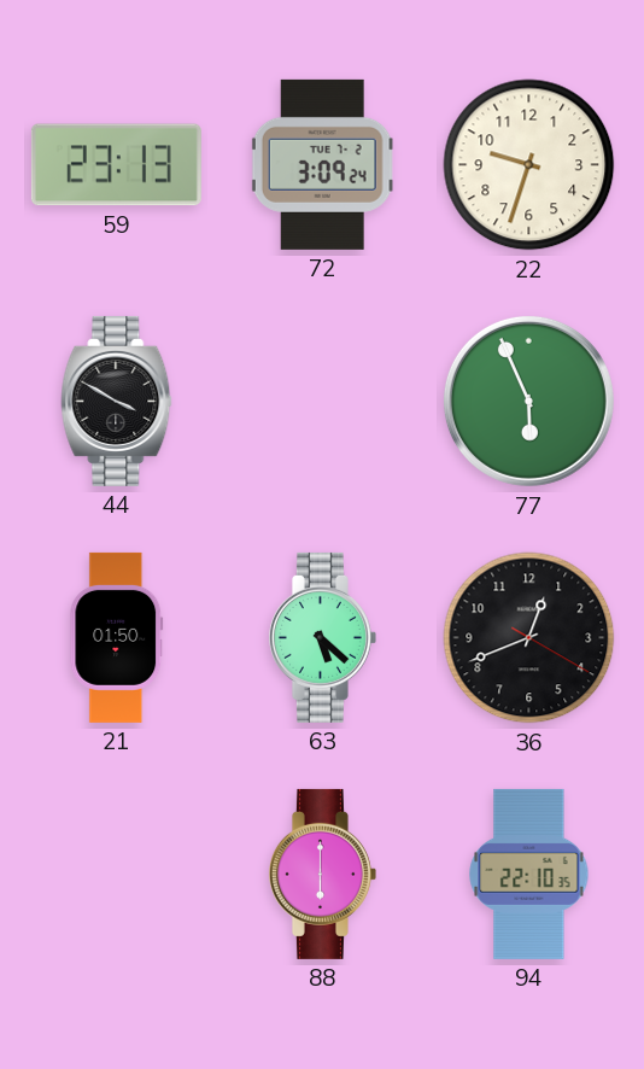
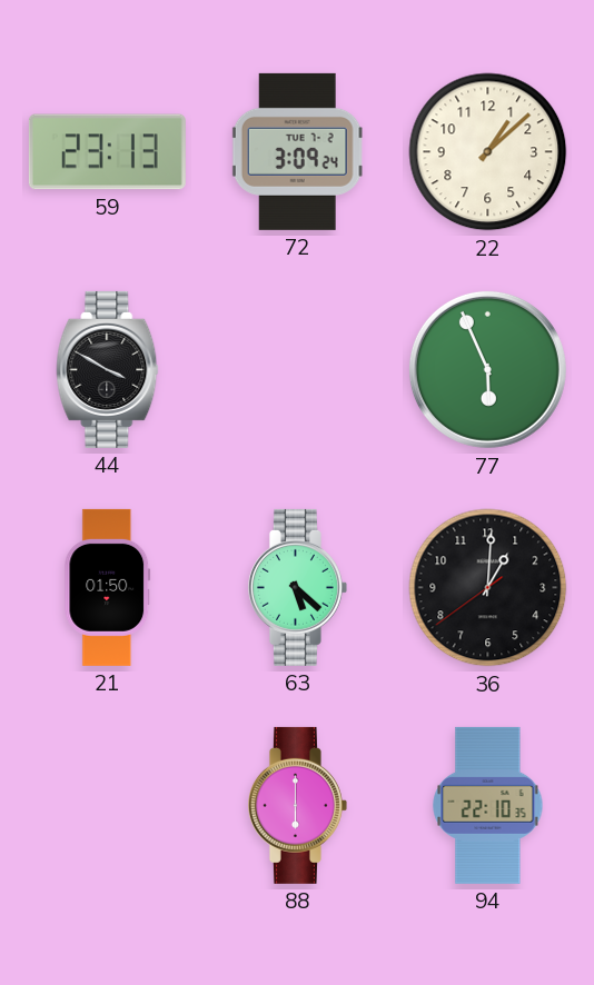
22: 9:33 -> 1:08
36: 12:41 -> 1:00
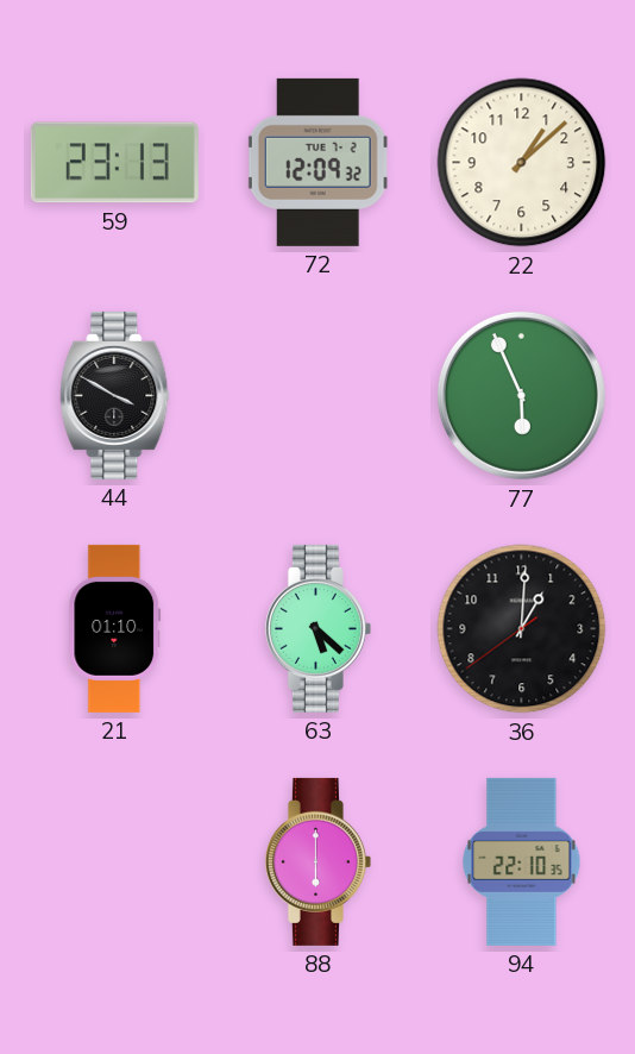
72: 3:09 -> 12:09
21: 01:50 -> 01:10
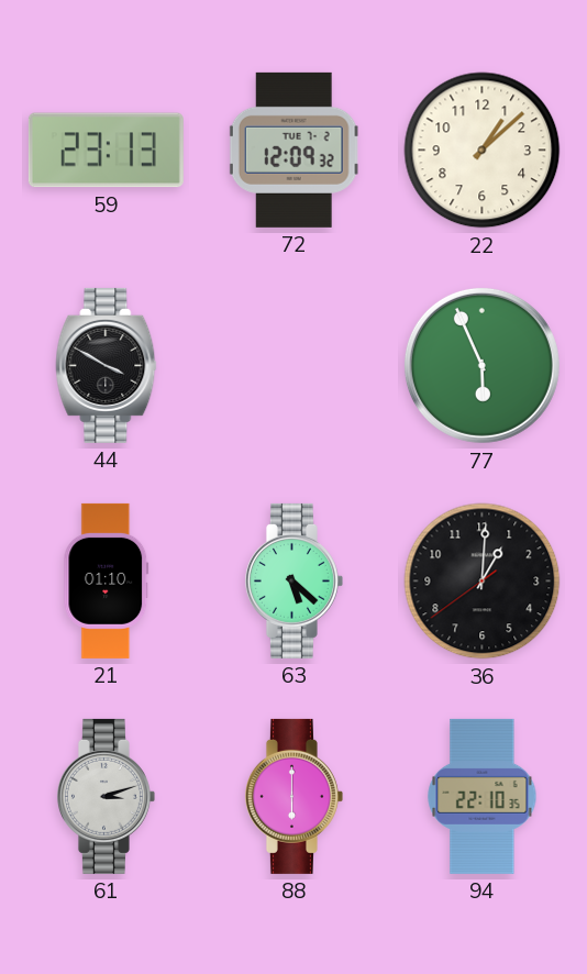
61: none -> 3:12
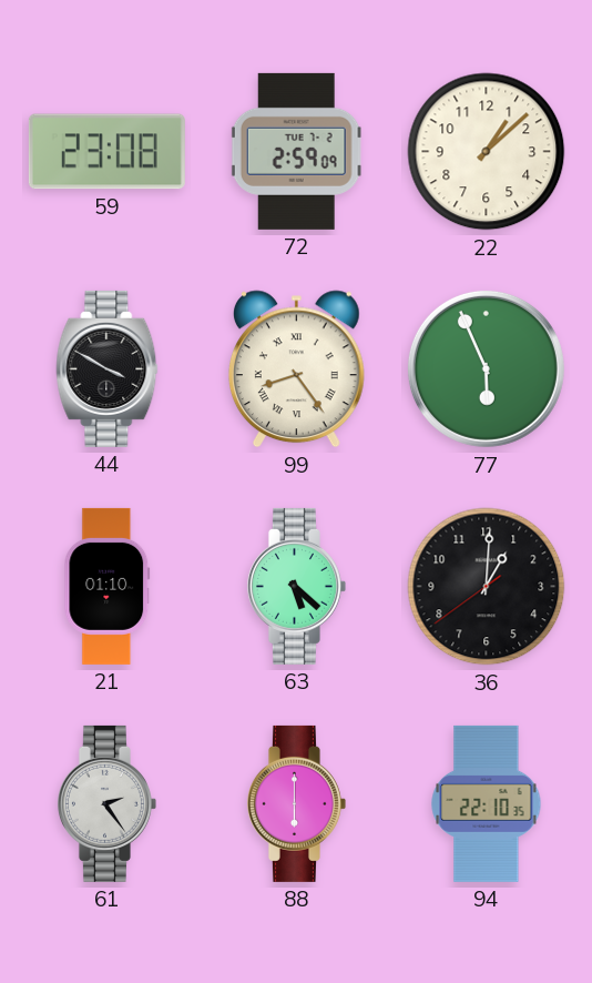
59: 23:13 -> 23:08
72: 12:09 -> 2:59
99: none -> 8:24
61: 3:12 -> 2:24
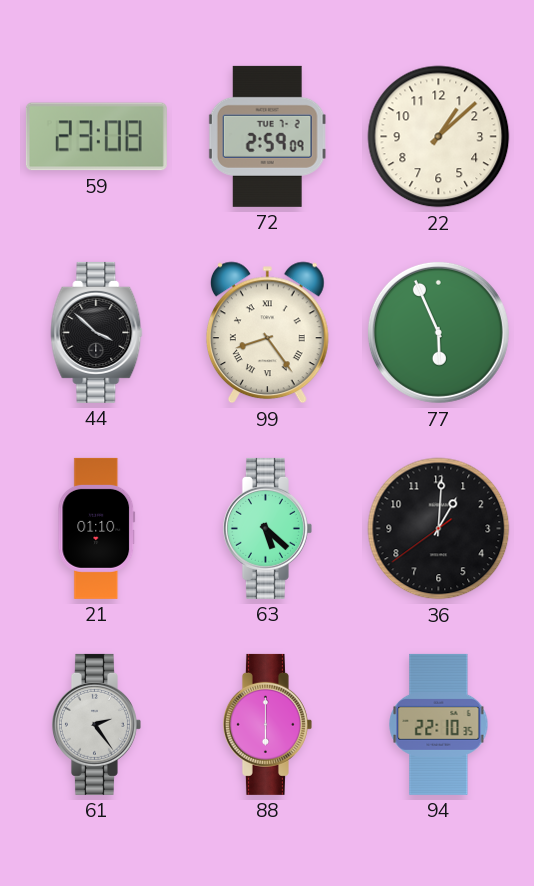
44: 3:50 -> 3:52
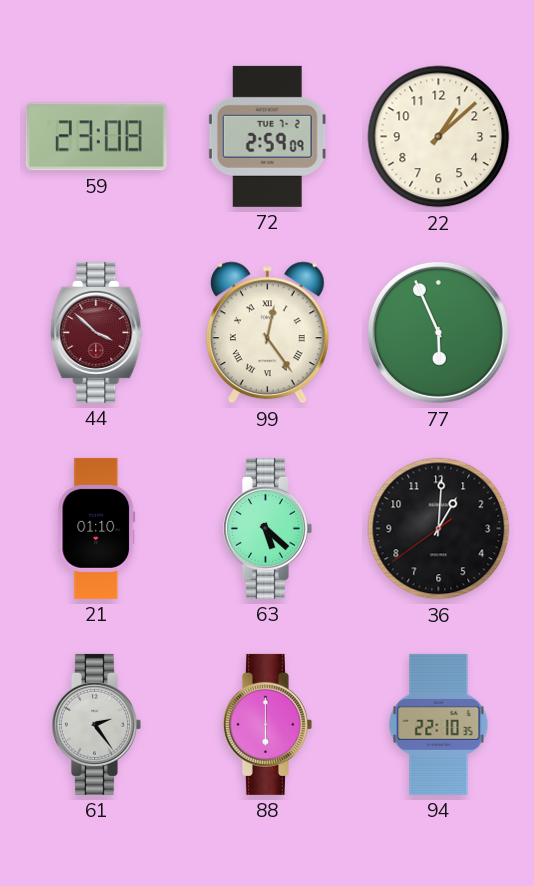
44 dial: black -> burgundy
99: 8:24 -> 12:24
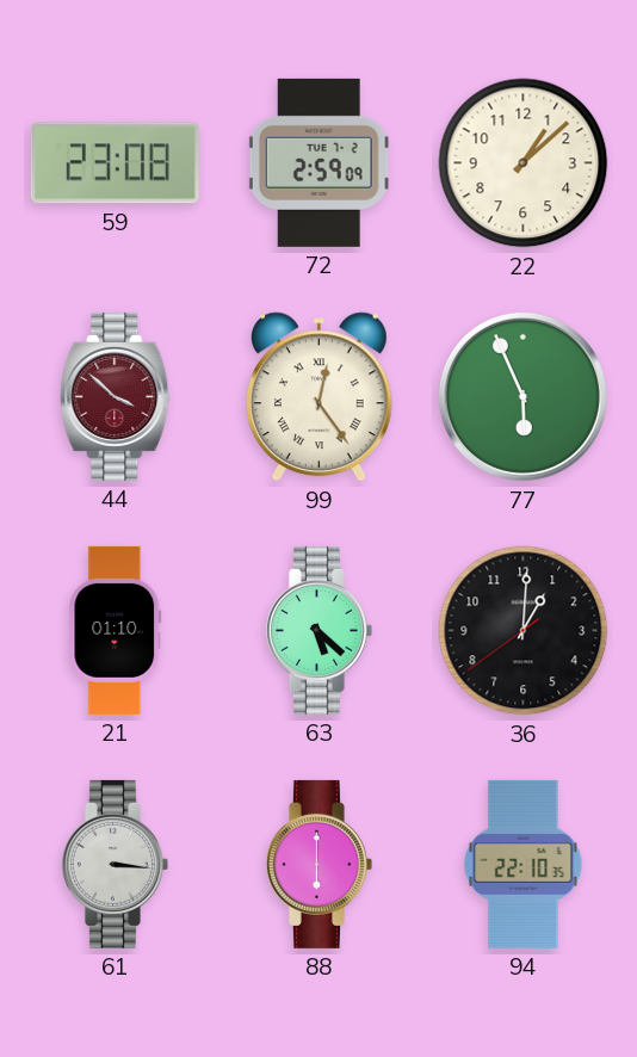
61: 2:24 -> 3:16
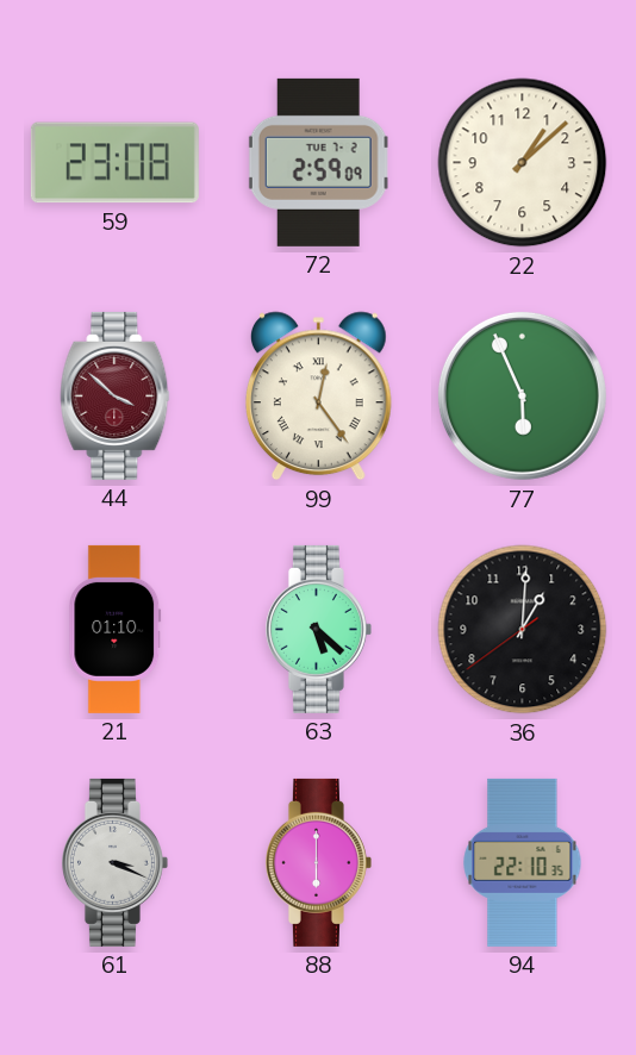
61: 3:16 -> 3:19
